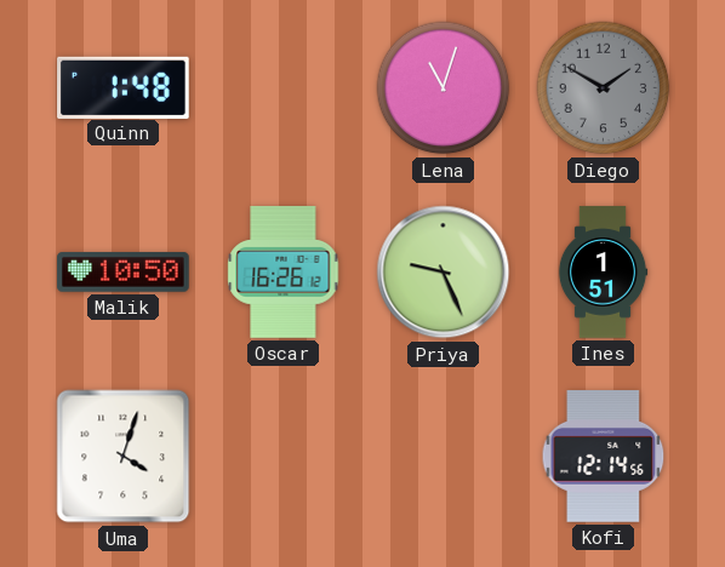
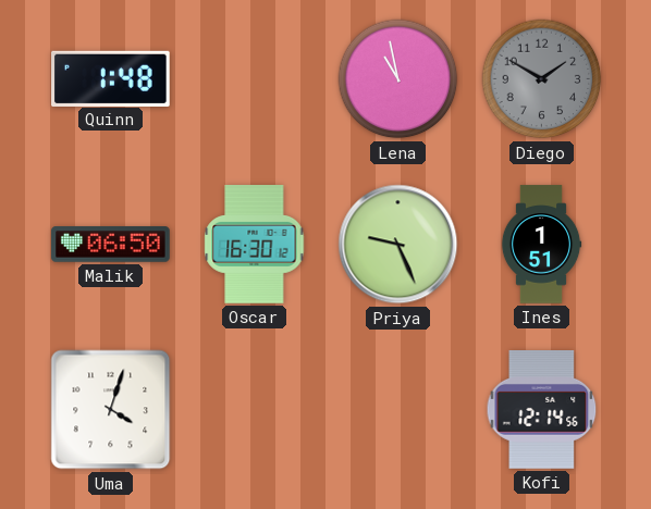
Lena: 11:03 -> 10:58
Malik: 10:50 -> 06:50
Oscar: 16:26 -> 16:30
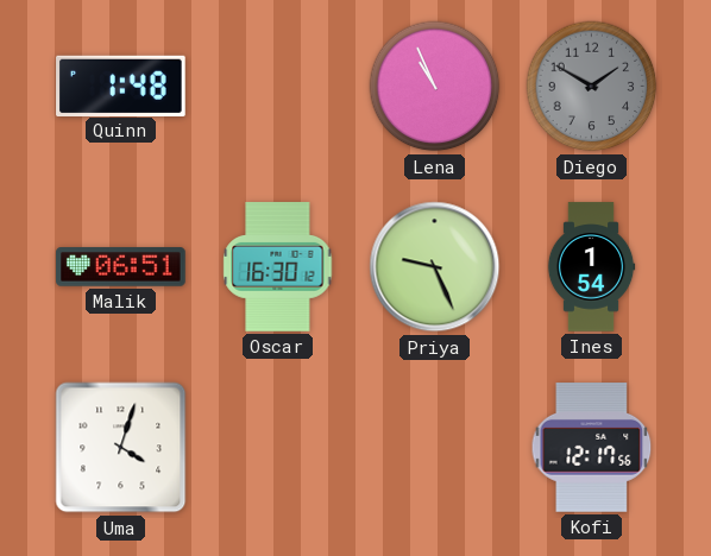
Lena: 10:58 -> 10:56
Malik: 06:50 -> 06:51
Ines: 1:51 -> 1:54
Kofi: 12:14 -> 12:17
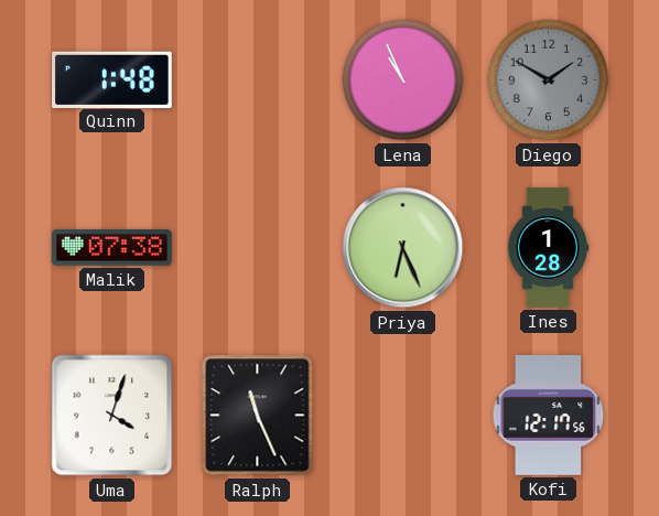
Malik: 06:51 -> 07:38
Oscar: 16:30 -> none
Priya: 9:26 -> 6:26
Ines: 1:54 -> 1:28
Ralph: none -> 11:26
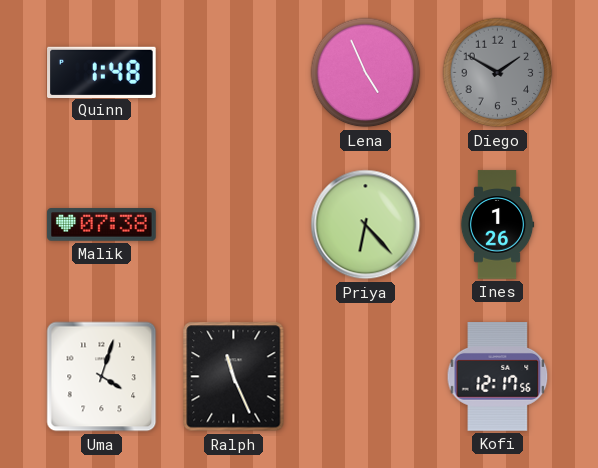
Lena: 10:56 -> 4:56
Priya: 6:26 -> 6:23
Ines: 1:28 -> 1:26
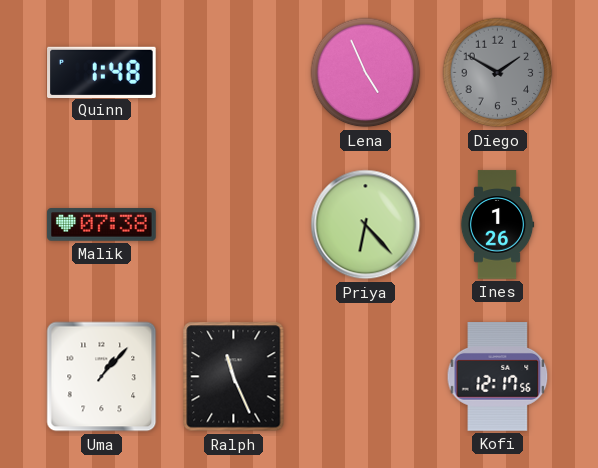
Uma: 4:03 -> 1:07
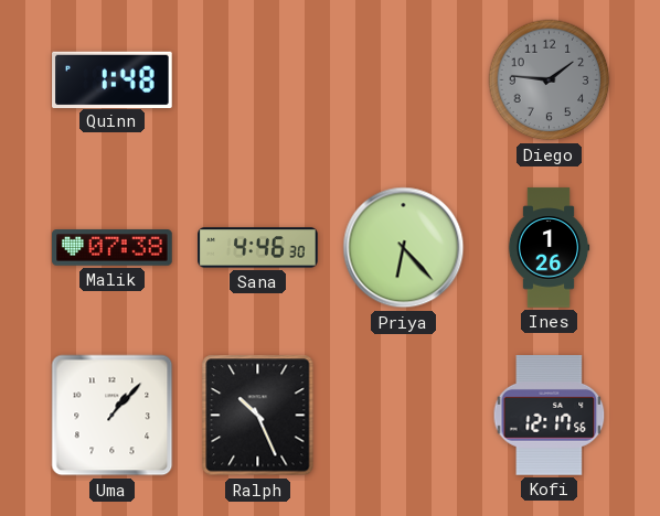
Lena: 4:56 -> none
Diego: 1:50 -> 1:46
Sana: none -> 4:46
Ralph: 11:26 -> 10:26
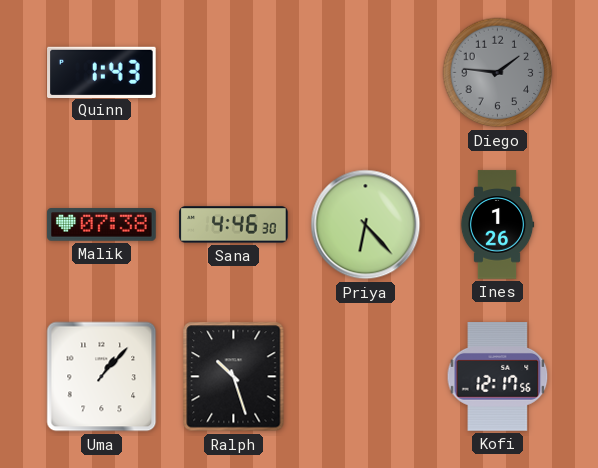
Quinn: 1:48 -> 1:43
Ralph: 10:26 -> 10:27
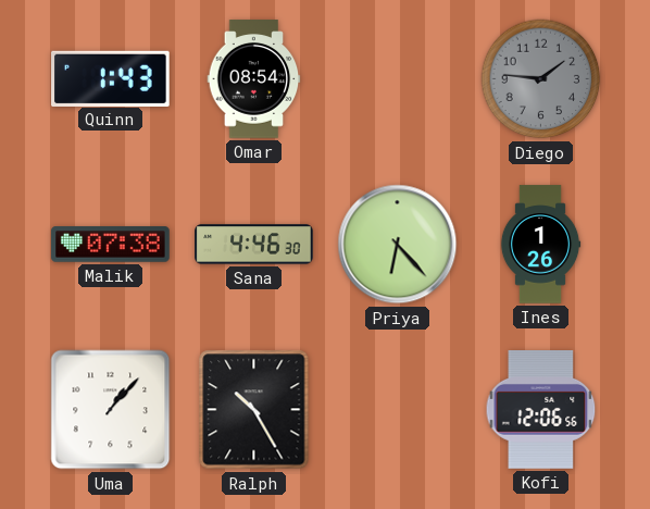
Omar: none -> 08:54
Ralph: 10:27 -> 10:25
Kofi: 12:17 -> 12:06
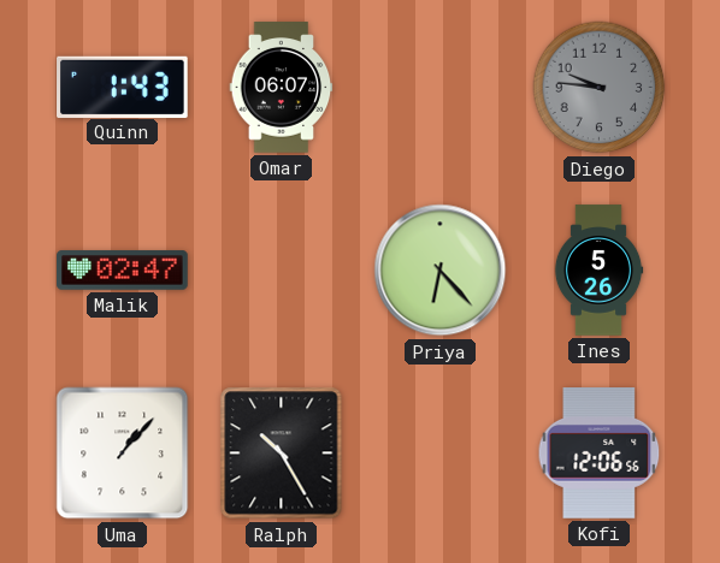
Omar: 08:54 -> 06:07
Diego: 1:46 -> 9:46
Malik: 07:38 -> 02:47
Sana: 4:46 -> none
Ines: 1:26 -> 5:26
